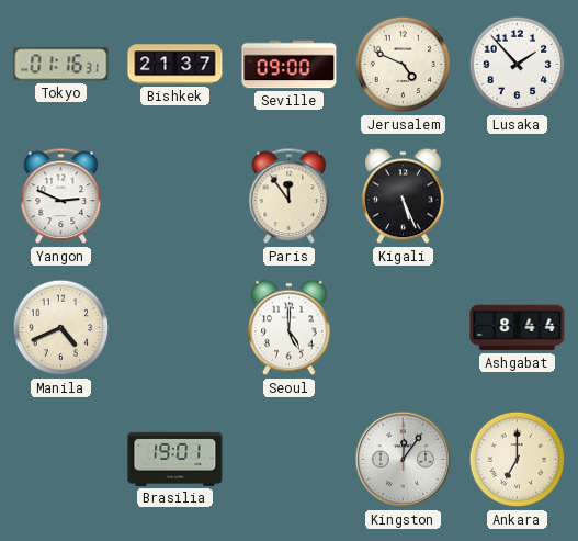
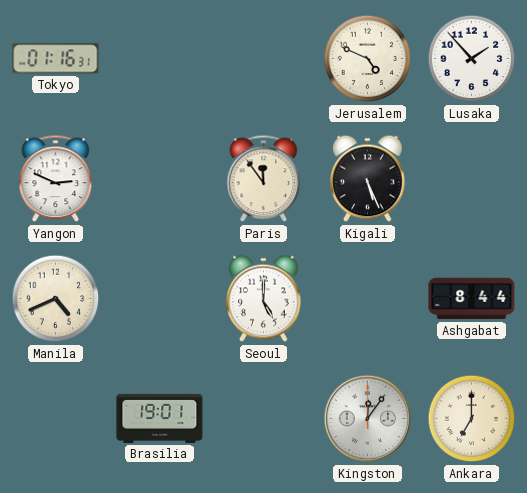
Bishkek: 21:37 -> none
Seville: 09:00 -> none
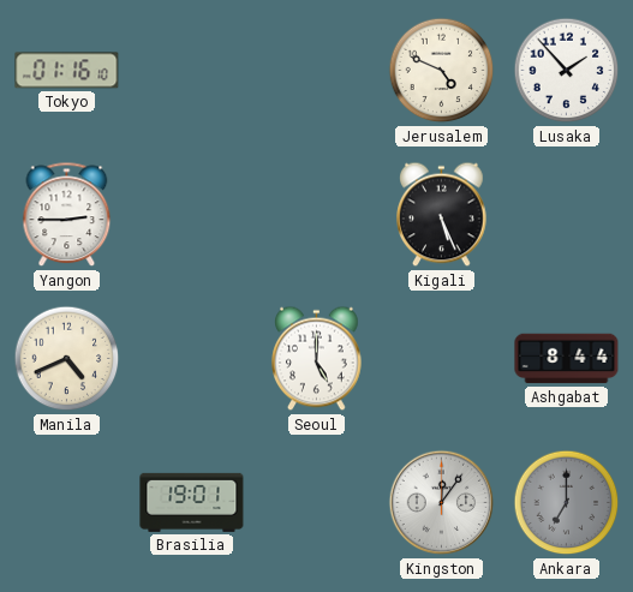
Tokyo: 01:16:31 -> 01:16:10
Yangon: 2:49 -> 2:45
Paris: 11:54 -> none
Ankara dial: cream -> grey
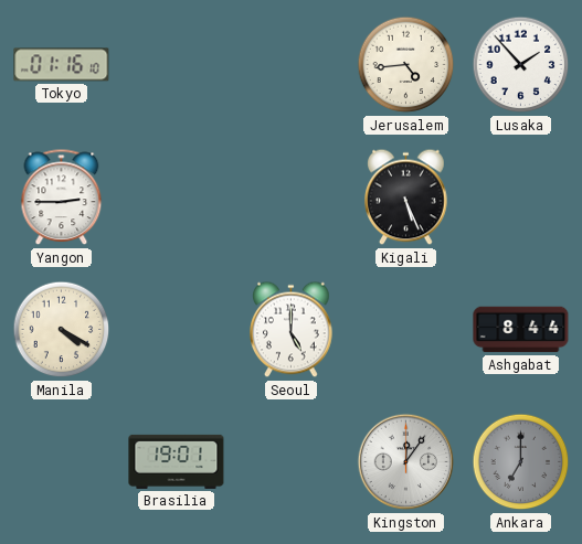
Jerusalem: 4:49 -> 4:44
Manila: 4:41 -> 4:20
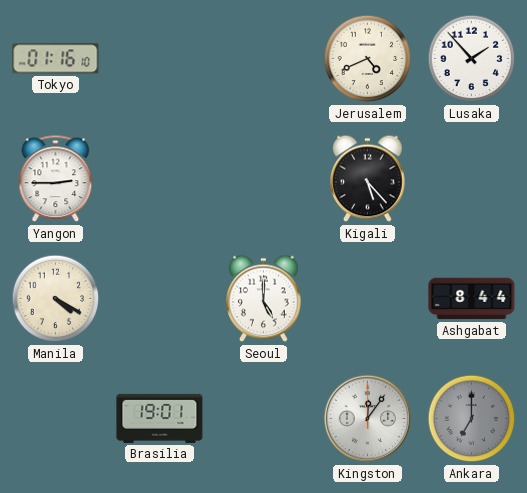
Jerusalem: 4:44 -> 4:41
Kigali: 5:26 -> 5:23
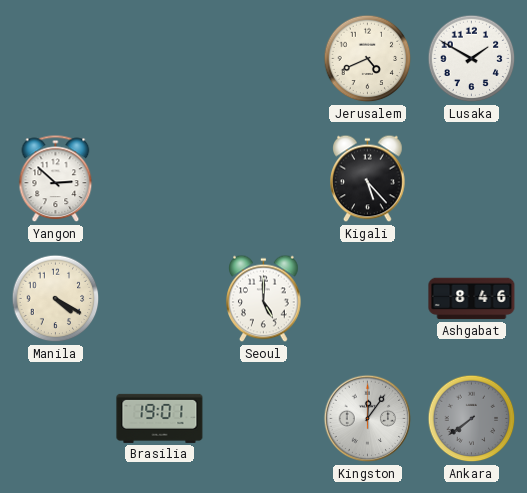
Tokyo: 01:16 -> none
Lusaka: 1:53 -> 1:50
Yangon: 2:45 -> 2:52
Ashgabat: 8:44 -> 8:46
Ankara: 7:00 -> 7:39
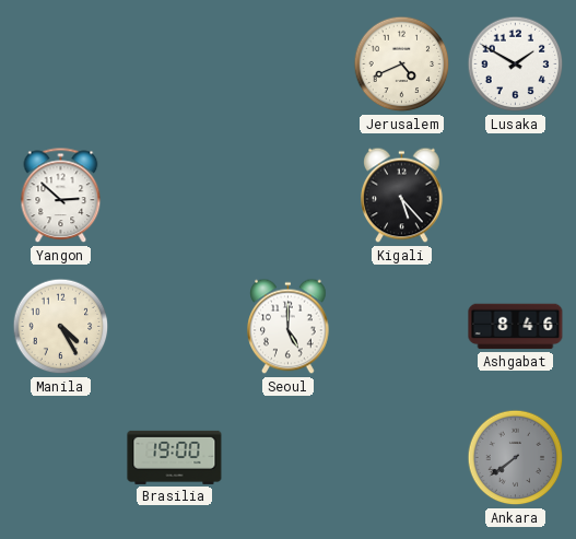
Manila: 4:20 -> 4:25
Brasilia: 19:01 -> 19:00
Kingston: 12:06 -> none
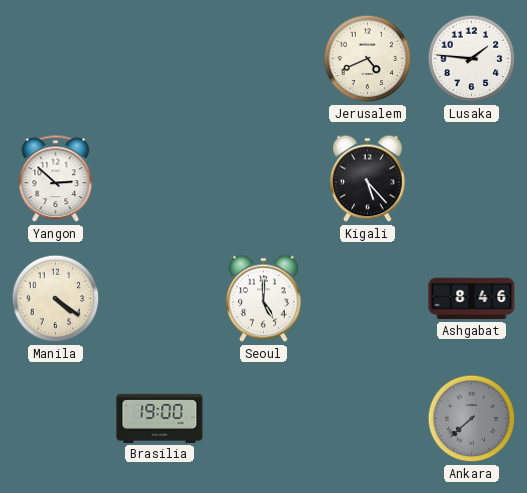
Lusaka: 1:50 -> 1:46
Manila: 4:25 -> 4:21
Ankara: 7:39 -> 7:38
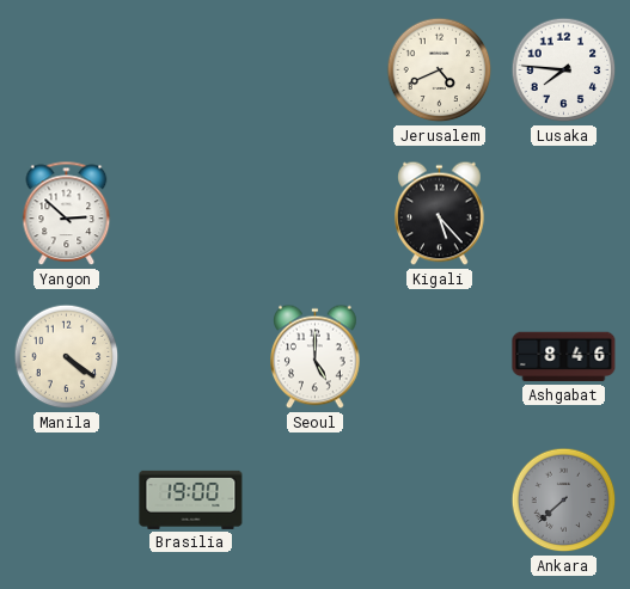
Lusaka: 1:46 -> 7:46
